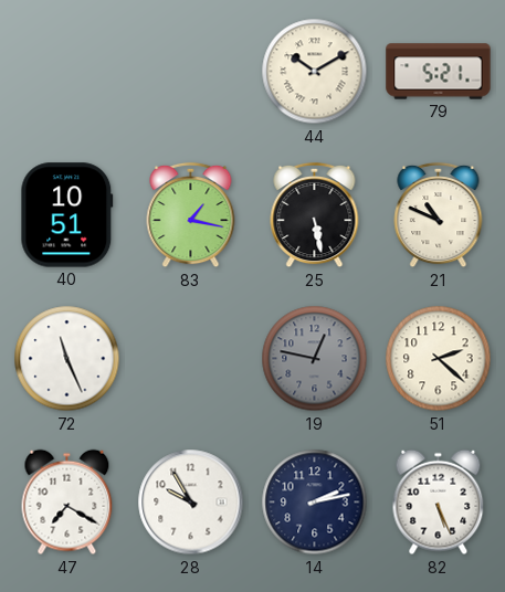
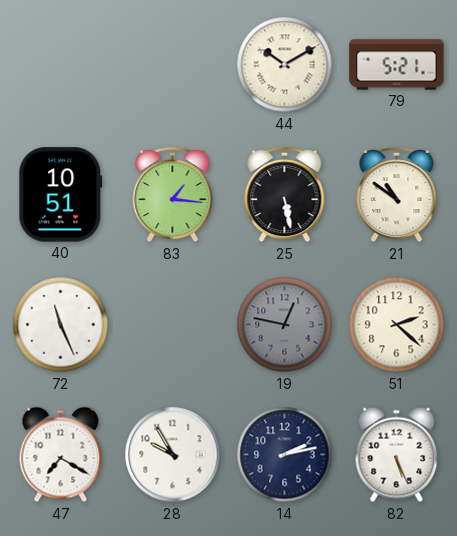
83: 1:17 -> 1:16
21: 10:49 -> 10:51
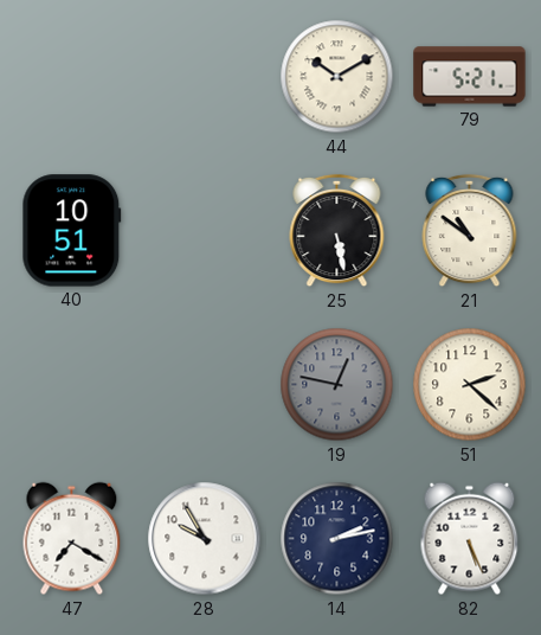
83: 1:16 -> none
72: 11:26 -> none
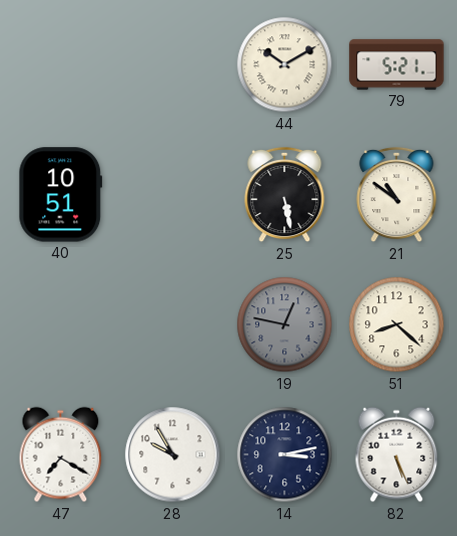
51: 2:22 -> 8:22
14: 2:13 -> 3:13
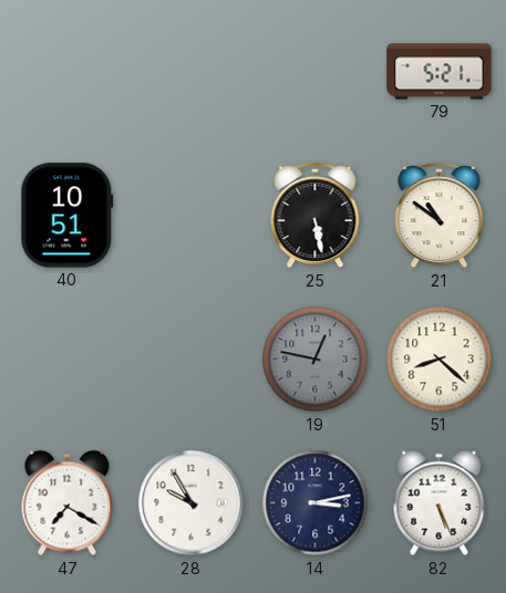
44: 10:10 -> none
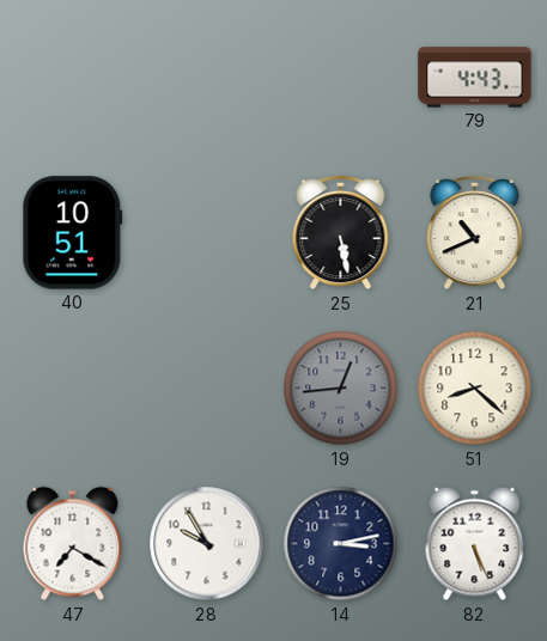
79: 5:21 -> 4:43
21: 10:51 -> 10:41
19: 12:47 -> 12:44
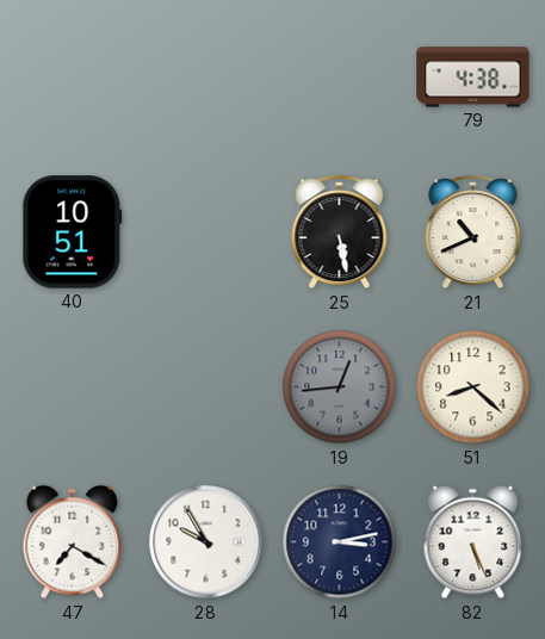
79: 4:43 -> 4:38
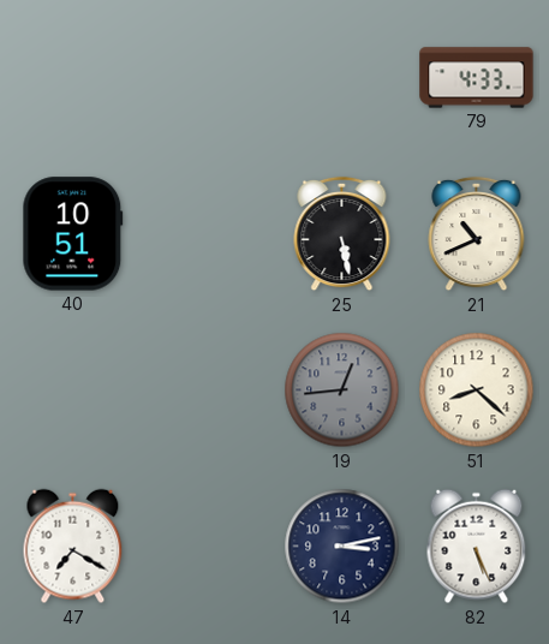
79: 4:38 -> 4:33
28: 9:55 -> none
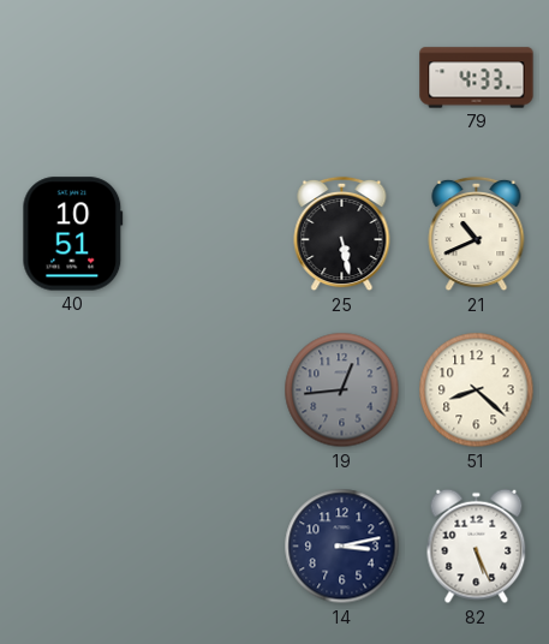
47: 7:20 -> none
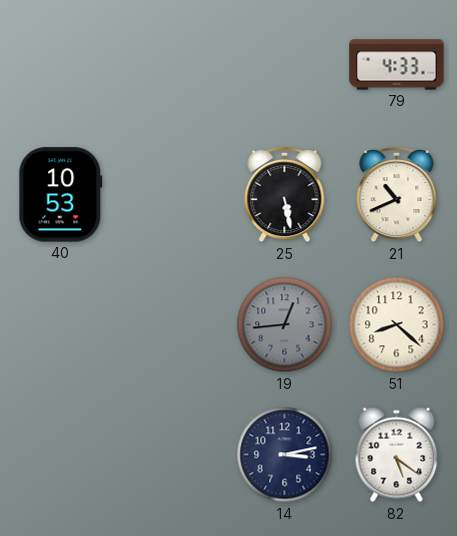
40: 10:51 -> 10:53
82: 5:26 -> 5:21
